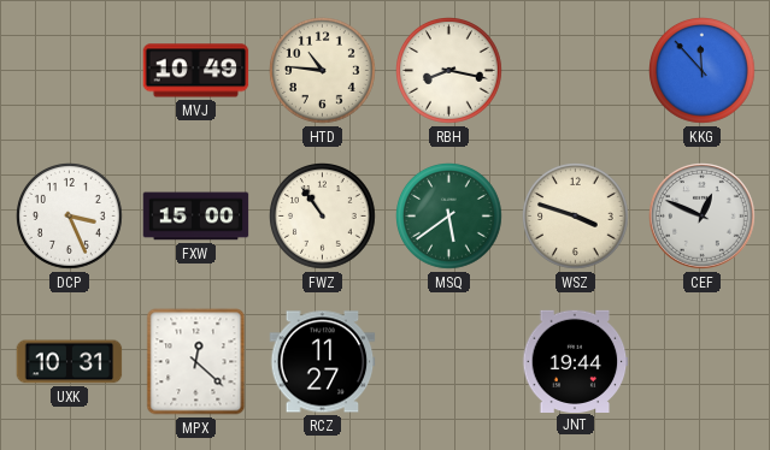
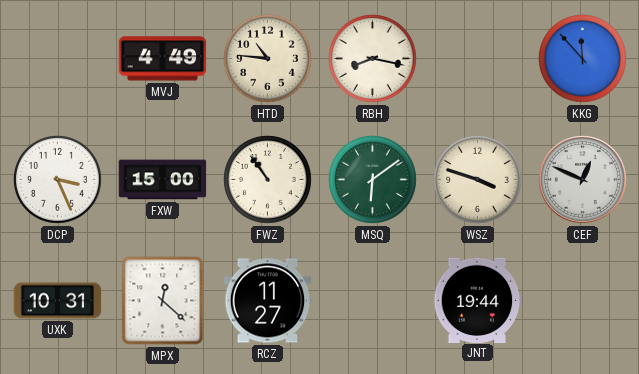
MVJ: 10:49 -> 4:49
MSQ: 5:39 -> 6:09
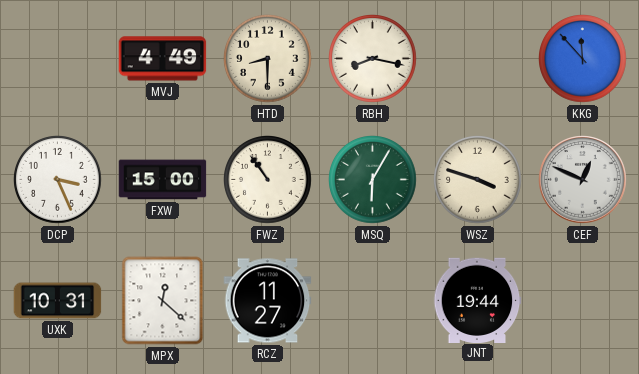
HTD: 10:46 -> 8:30
MSQ: 6:09 -> 6:05
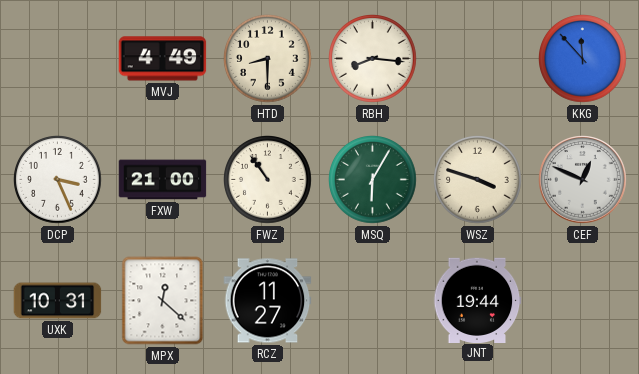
RBH: 8:17 -> 8:16
FXW: 15:00 -> 21:00
